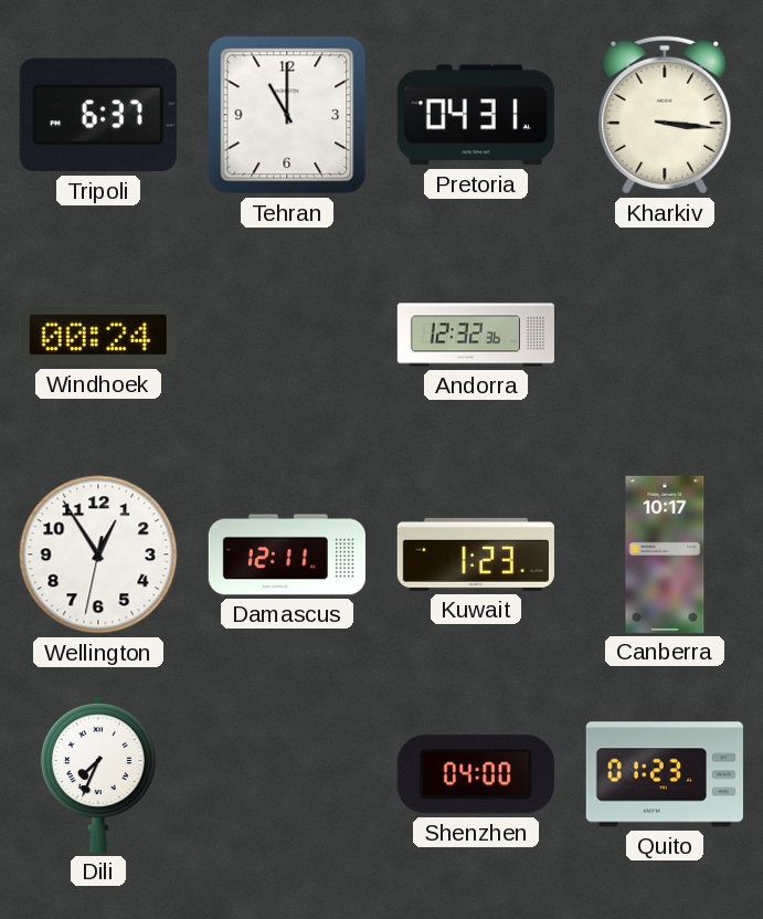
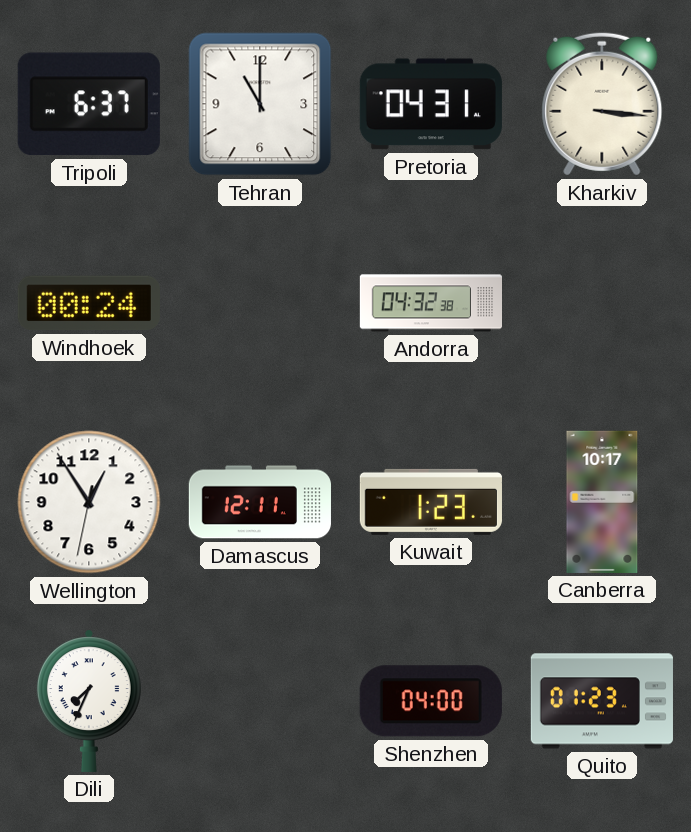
Andorra: 12:32 -> 04:32
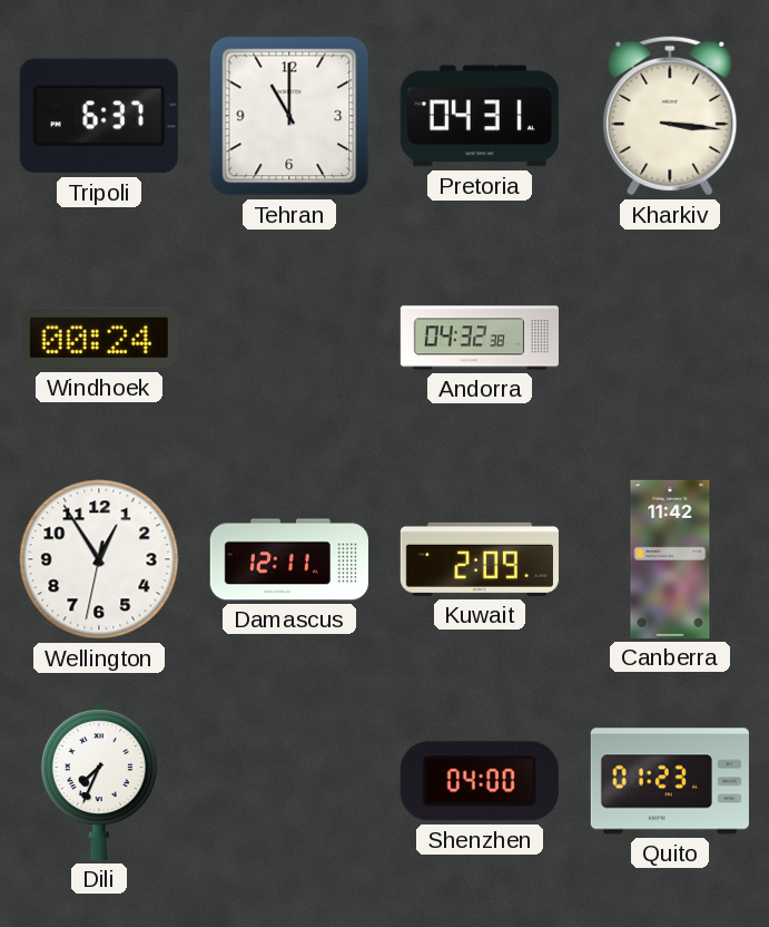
Kuwait: 1:23 -> 2:09
Canberra: 10:17 -> 11:42
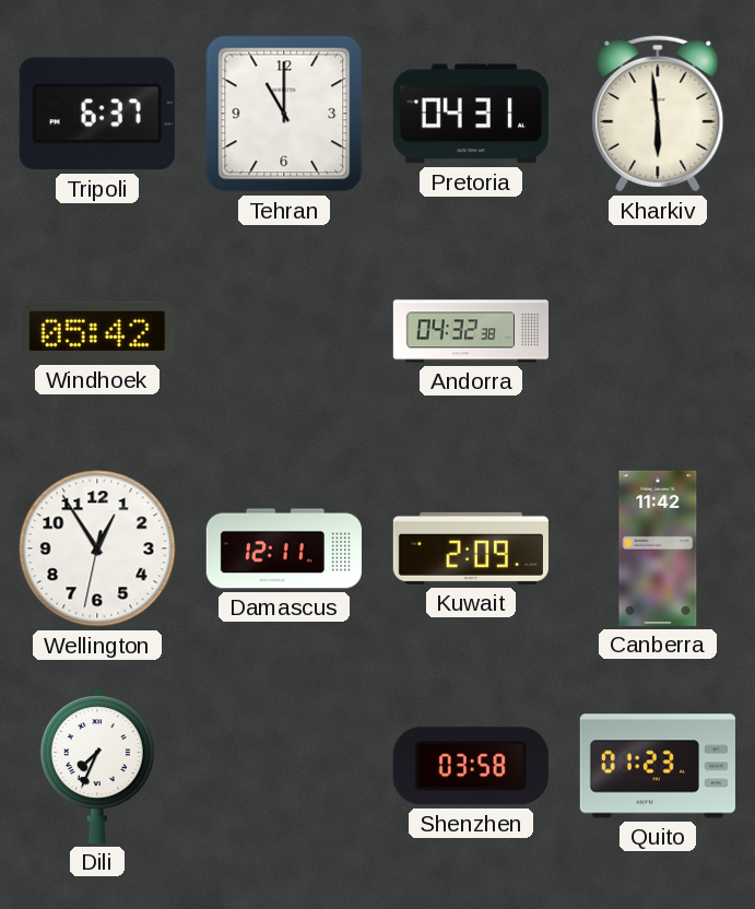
Kharkiv: 3:16 -> 5:59
Windhoek: 00:24 -> 05:42
Shenzhen: 04:00 -> 03:58
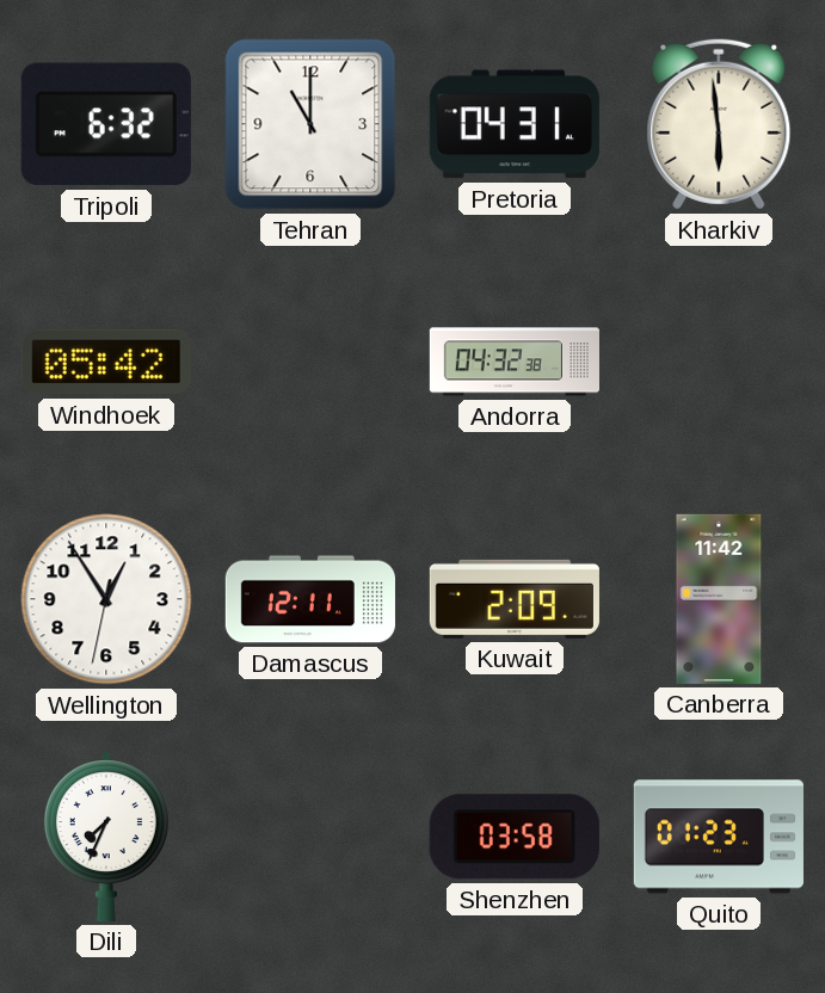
Tripoli: 6:37 -> 6:32
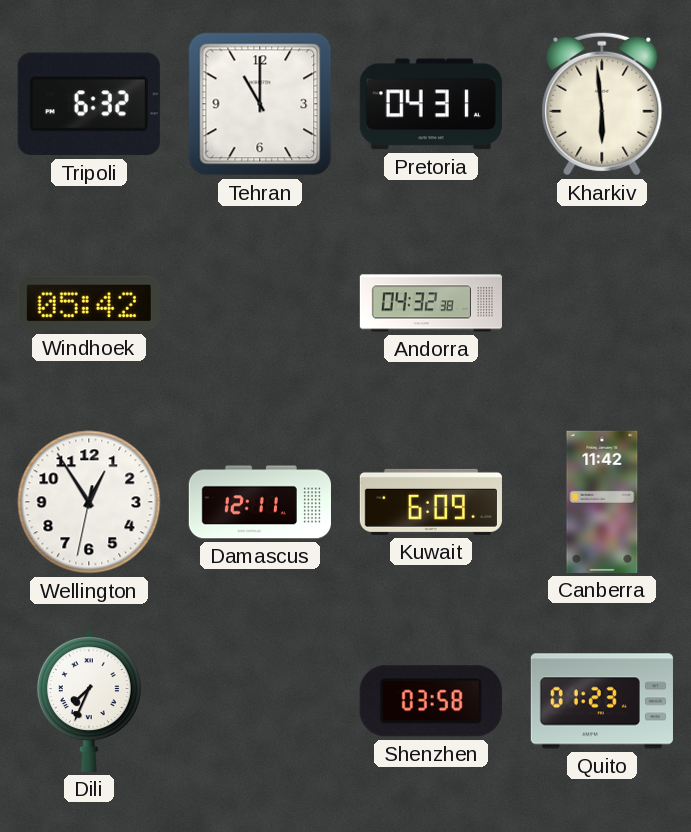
Kuwait: 2:09 -> 6:09
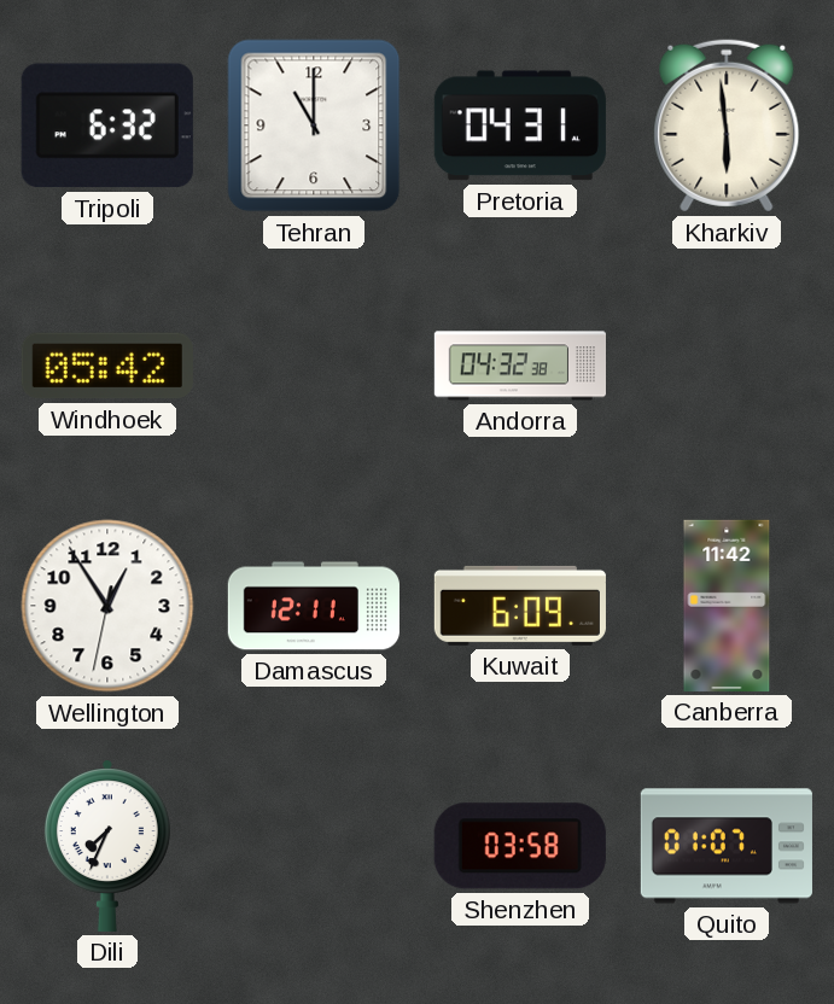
Quito: 01:23 -> 01:07
